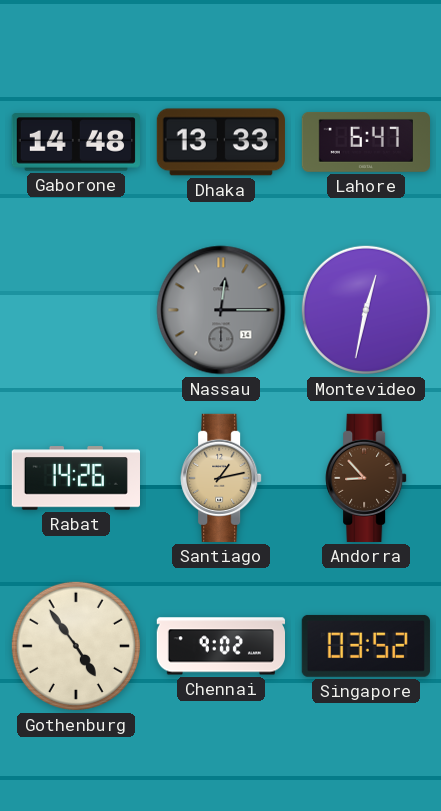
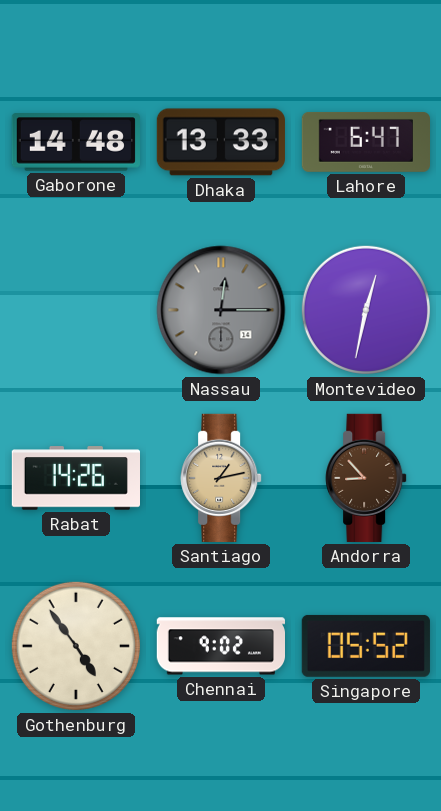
Singapore: 03:52 -> 05:52
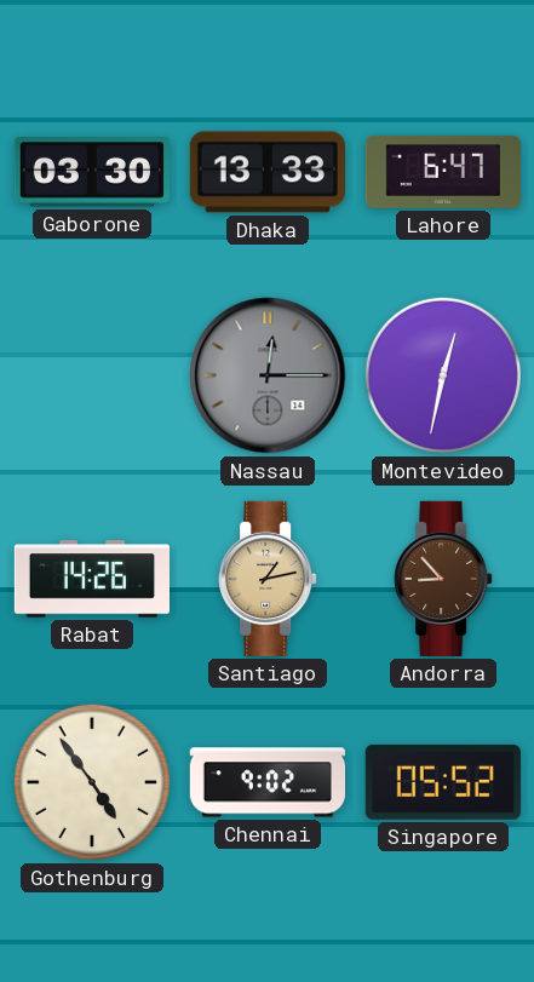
Gaborone: 14:48 -> 03:30
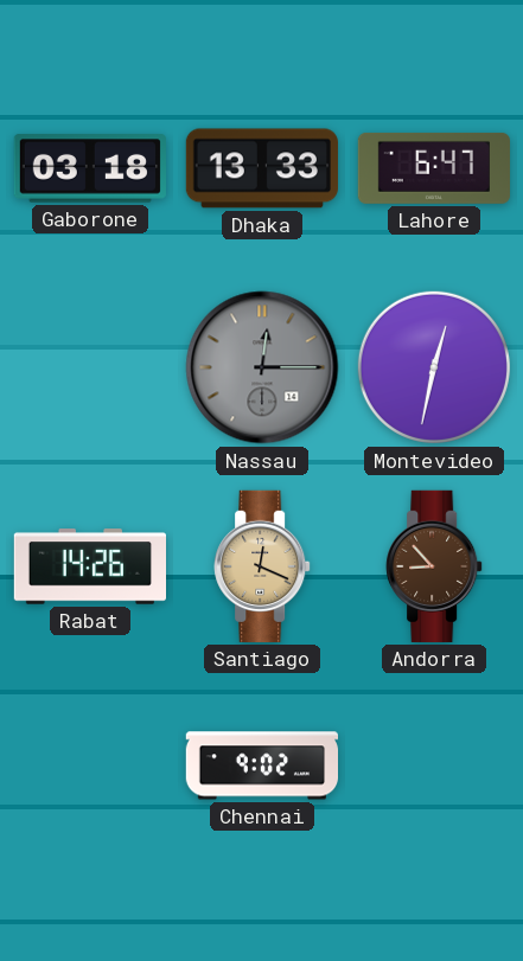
Gaborone: 03:30 -> 03:18
Santiago: 1:13 -> 12:19
Gothenburg: 4:54 -> none
Singapore: 05:52 -> none
